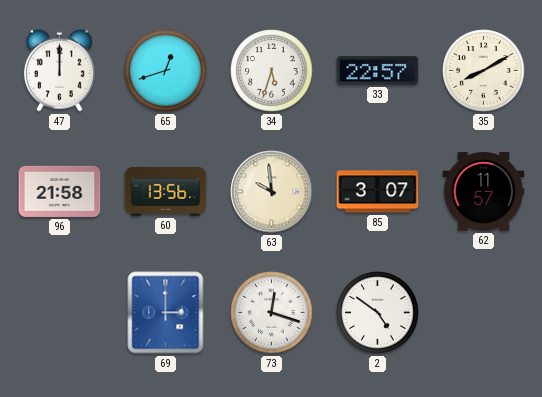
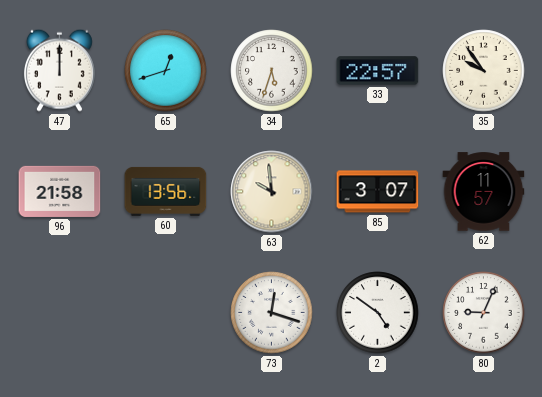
35: 8:10 -> 9:54
69: 3:00 -> none
80: none -> 9:04
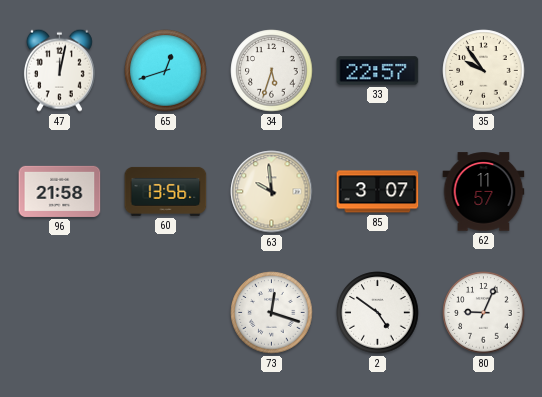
47: 12:00 -> 12:02
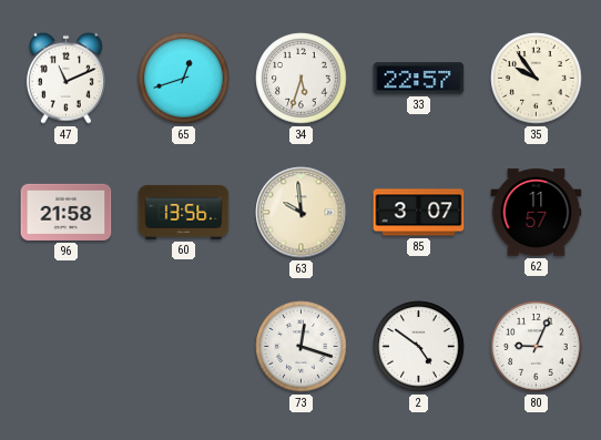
47: 12:02 -> 11:11
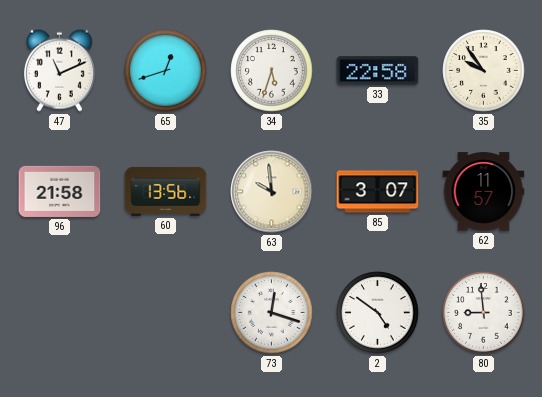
33: 22:57 -> 22:58
80: 9:04 -> 8:59
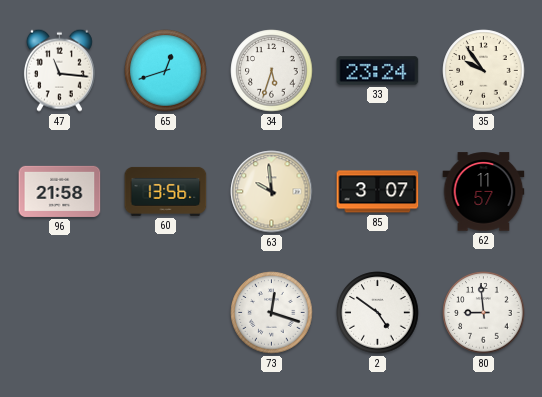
47: 11:11 -> 11:16
33: 22:58 -> 23:24
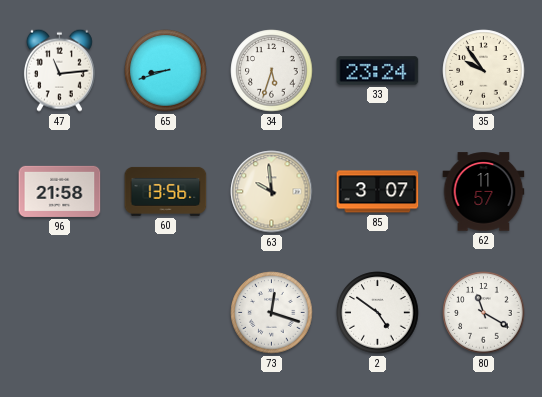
47: 11:16 -> 11:14
65: 12:42 -> 8:42
80: 8:59 -> 11:20
